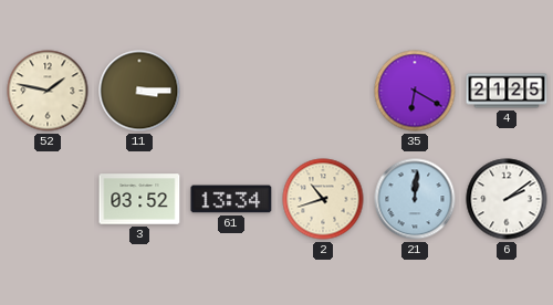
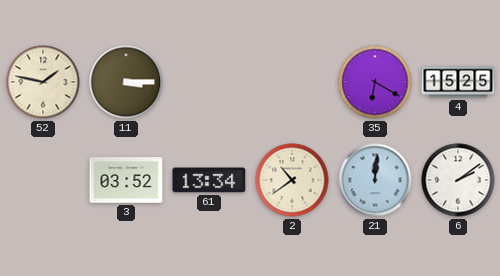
4: 21:25 -> 15:25
2: 10:42 -> 10:39
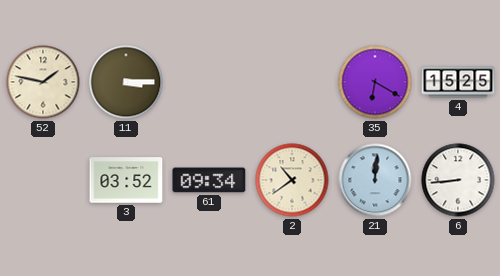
61: 13:34 -> 09:34
6: 2:09 -> 8:44
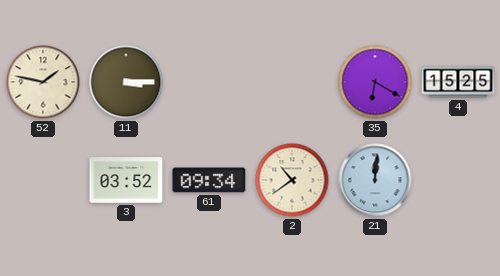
6: 8:44 -> none
